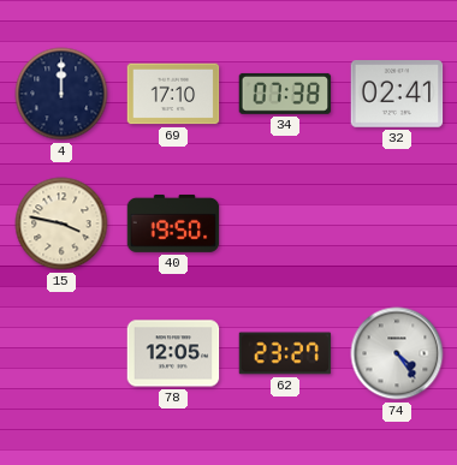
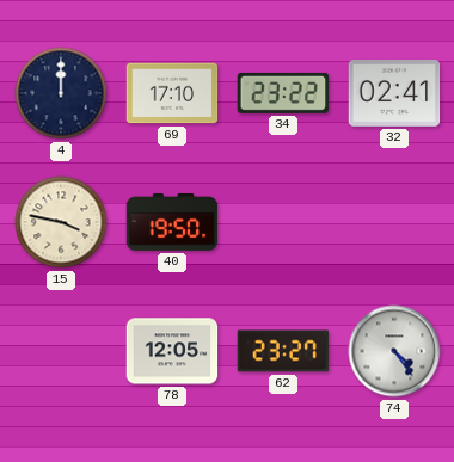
34: 07:38 -> 23:22
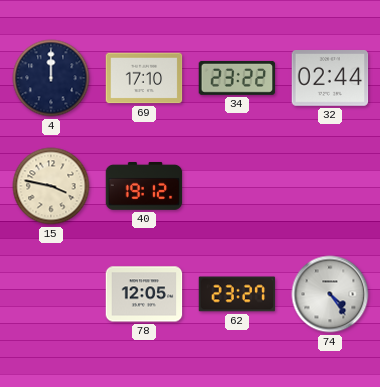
32: 02:41 -> 02:44
40: 19:50 -> 19:12
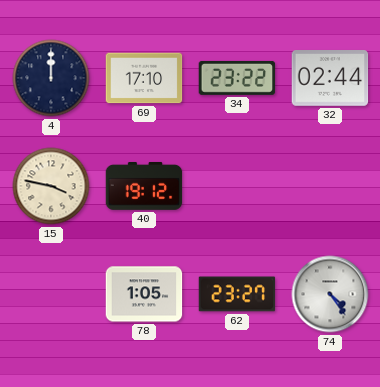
78: 12:05 -> 1:05
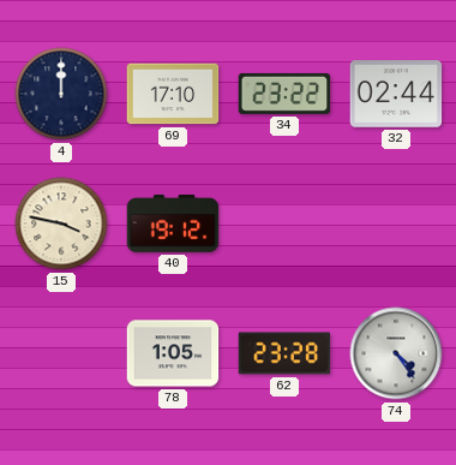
62: 23:27 -> 23:28
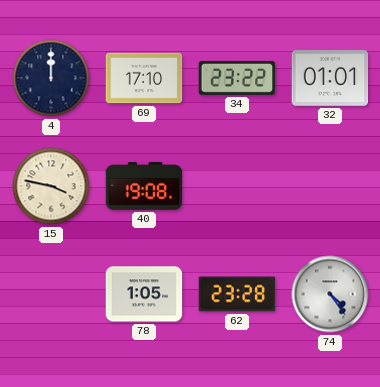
32: 02:44 -> 01:01
40: 19:12 -> 19:08
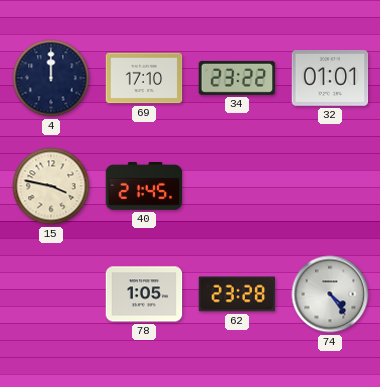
40: 19:08 -> 21:45
